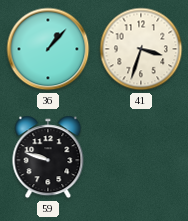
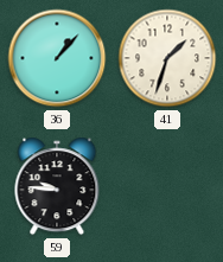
41: 3:33 -> 1:33
59: 9:48 -> 9:46
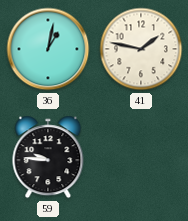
36: 1:07 -> 1:02
41: 1:33 -> 1:47
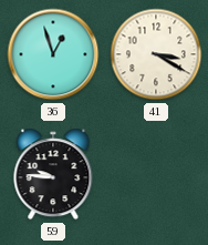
36: 1:02 -> 12:57
41: 1:47 -> 3:20
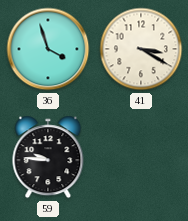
36: 12:57 -> 3:57
